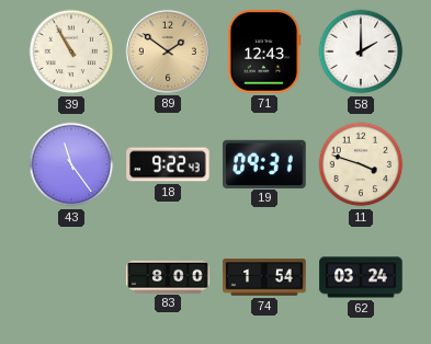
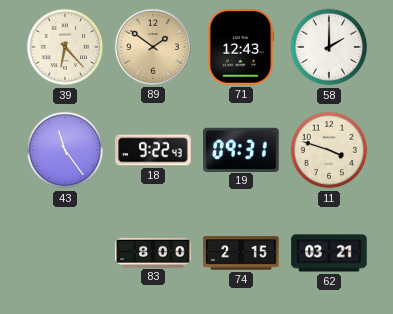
39: 10:55 -> 6:23
74: 1:54 -> 2:15
62: 03:24 -> 03:21
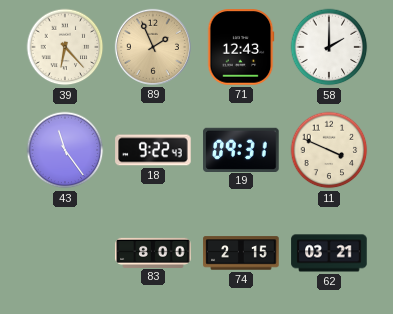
89: 1:51 -> 1:56
11: 3:48 -> 3:49
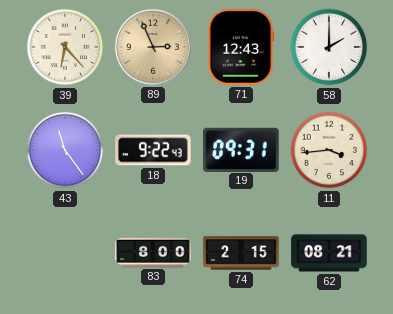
89: 1:56 -> 2:56
11: 3:49 -> 3:44
62: 03:21 -> 08:21
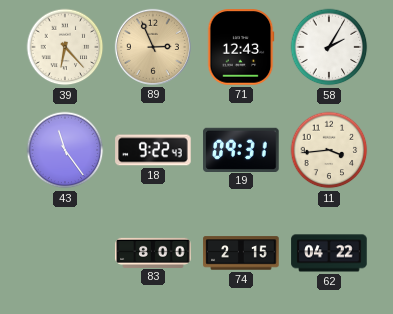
58: 2:00 -> 2:05
62: 08:21 -> 04:22
